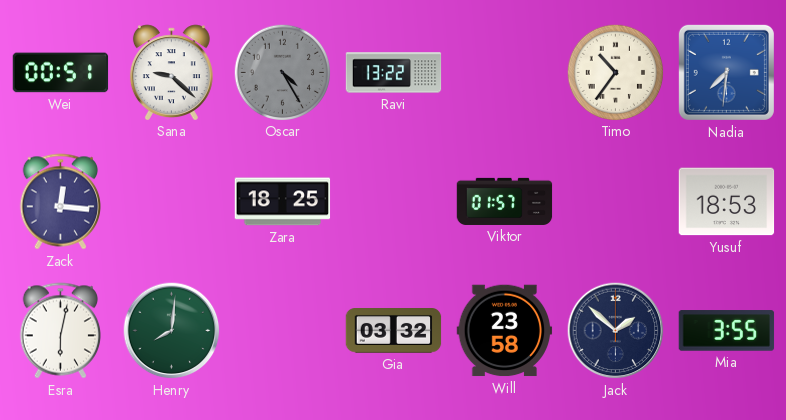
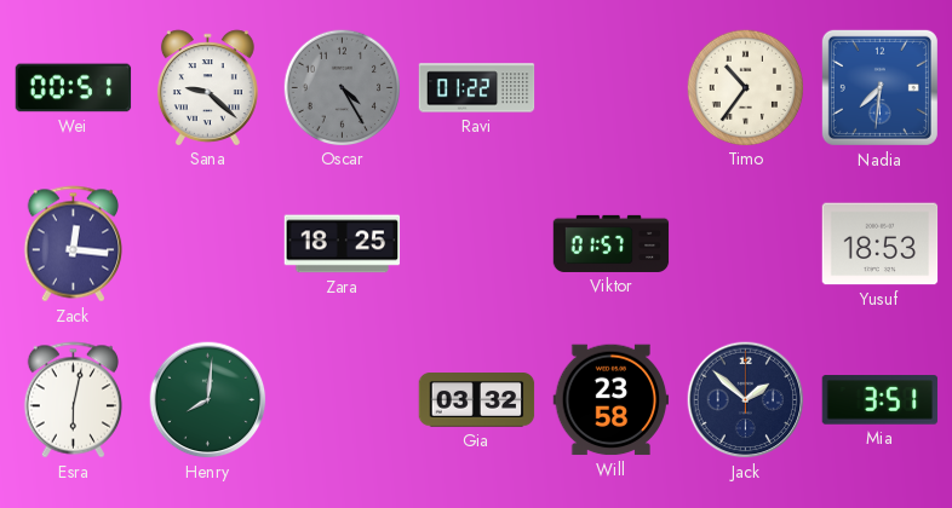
Ravi: 13:22 -> 01:22
Mia: 3:55 -> 3:51
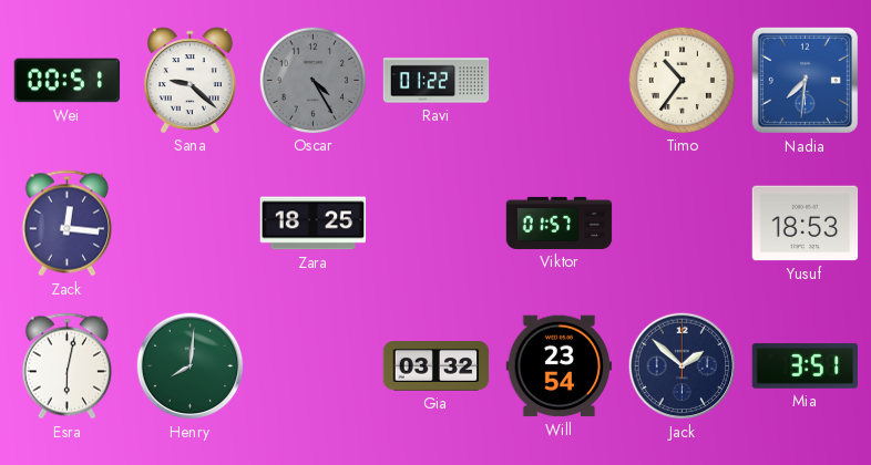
Will: 23:58 -> 23:54
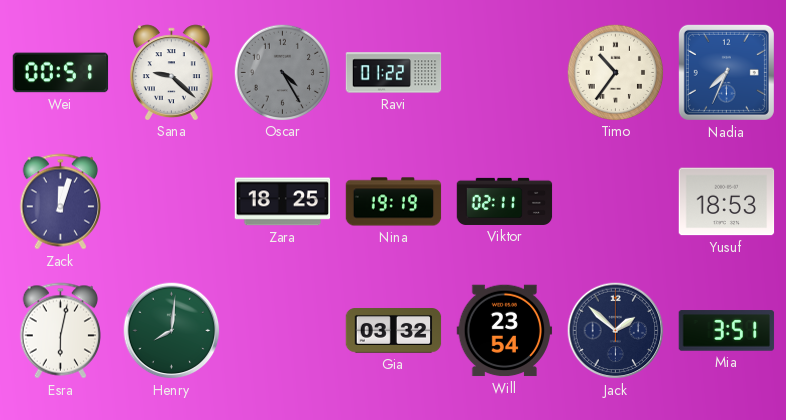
Nadia: 7:31 -> 7:34
Zack: 12:16 -> 12:03
Nina: none -> 19:19
Viktor: 01:57 -> 02:11
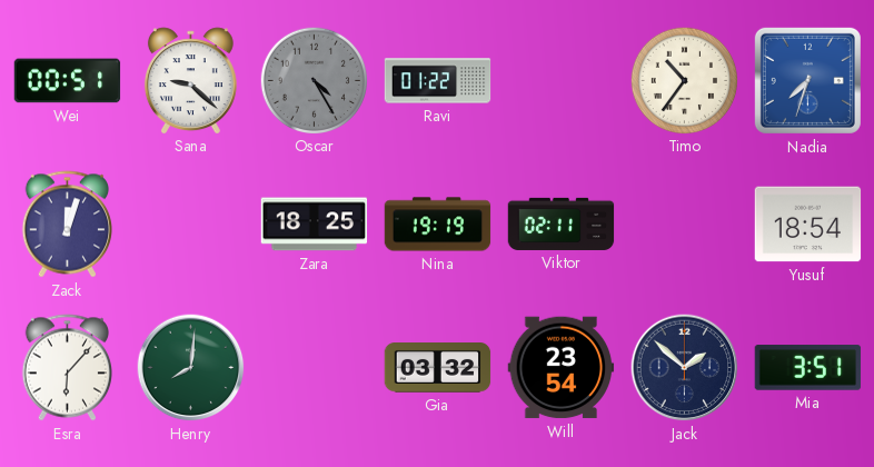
Nadia: 7:34 -> 7:33
Yusuf: 18:53 -> 18:54
Esra: 6:02 -> 6:07
